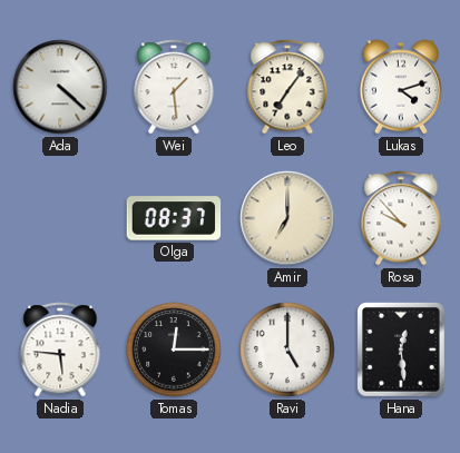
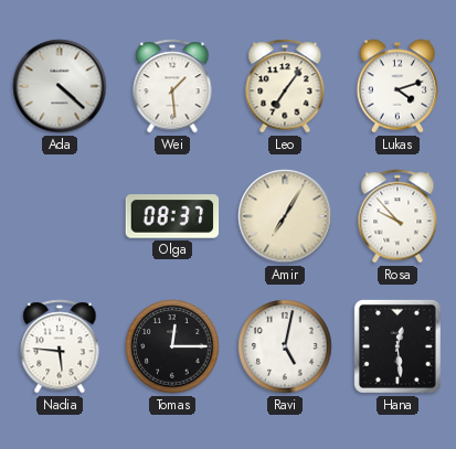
Amir: 7:00 -> 7:05
Ravi: 5:00 -> 5:02
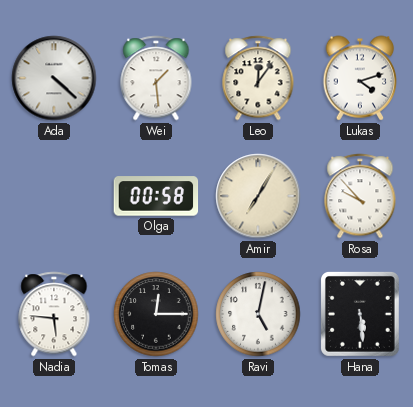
Leo: 7:06 -> 12:06
Olga: 08:37 -> 00:58
Hana: 12:29 -> 5:29
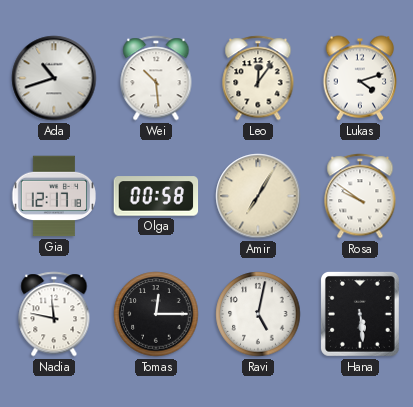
Ada: 4:22 -> 10:42
Wei: 1:29 -> 10:29
Gia: none -> 12:17
Rosa: 9:53 -> 9:51
Nadia: 5:46 -> 11:47
